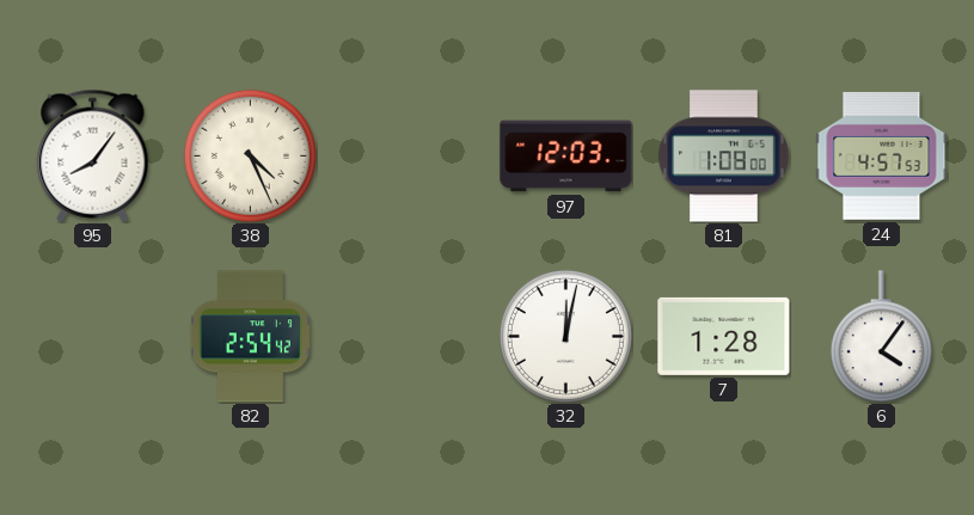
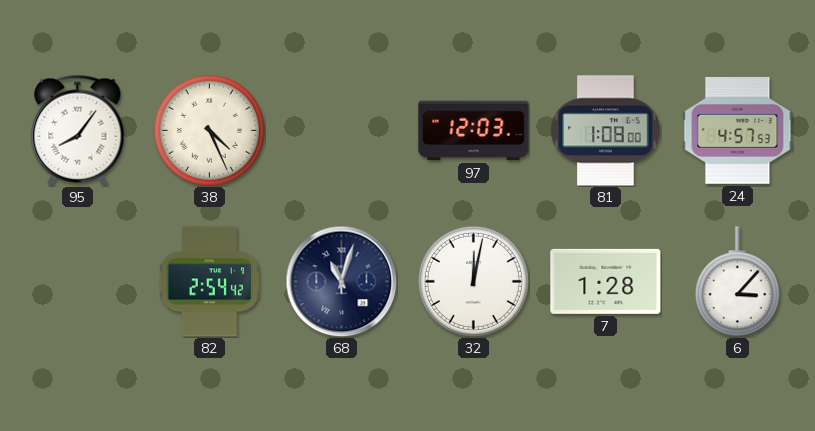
68: none -> 11:03
6: 4:06 -> 3:07
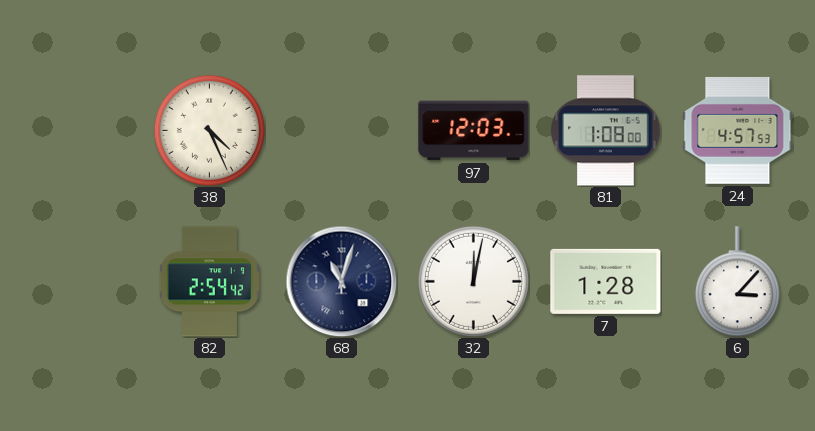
95: 8:06 -> none
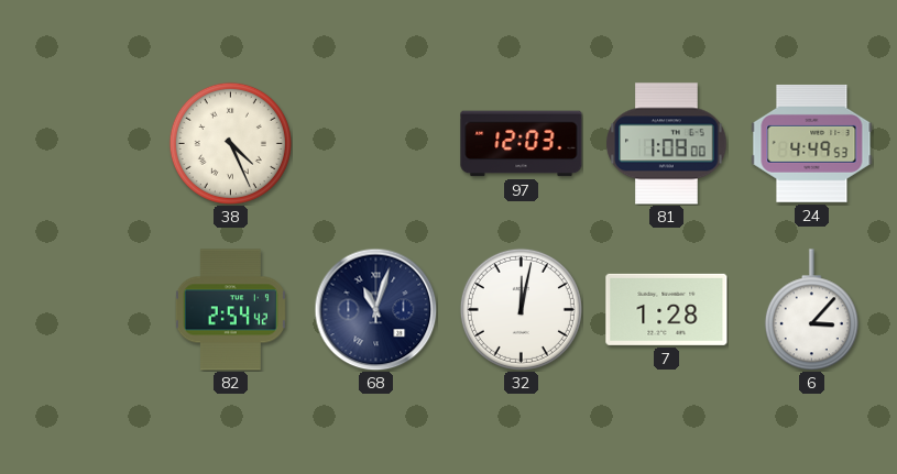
24: 4:57 -> 4:49
